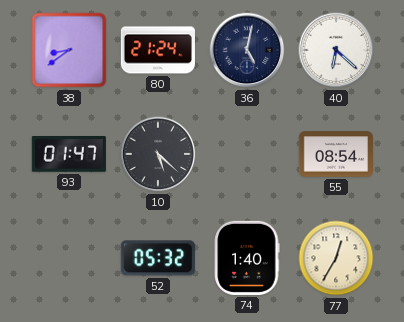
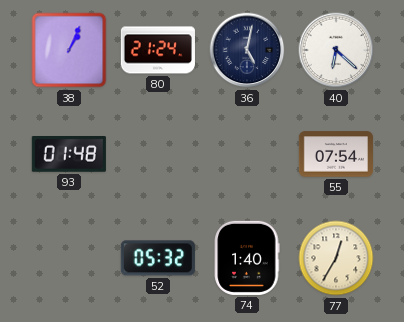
38: 8:39 -> 1:04
93: 01:47 -> 01:48
10: 5:22 -> none
55: 08:54 -> 07:54
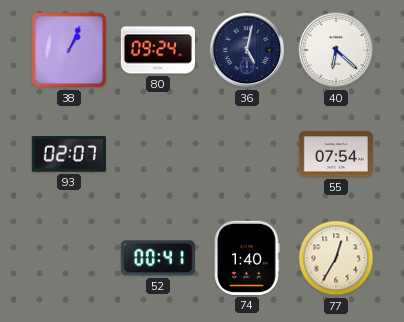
80: 21:24 -> 09:24
93: 01:48 -> 02:07
52: 05:32 -> 00:41
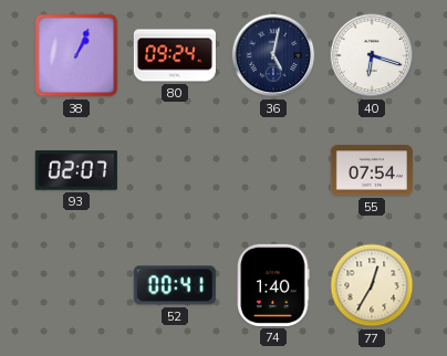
40: 6:22 -> 6:18
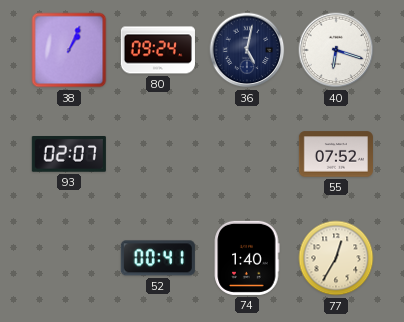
55: 07:54 -> 07:52
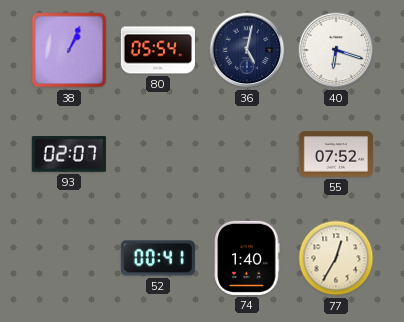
80: 09:24 -> 05:54
